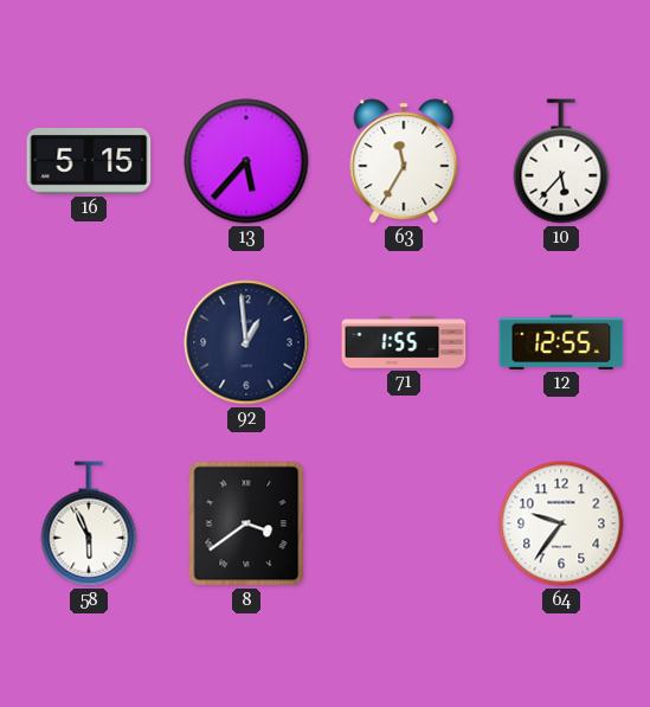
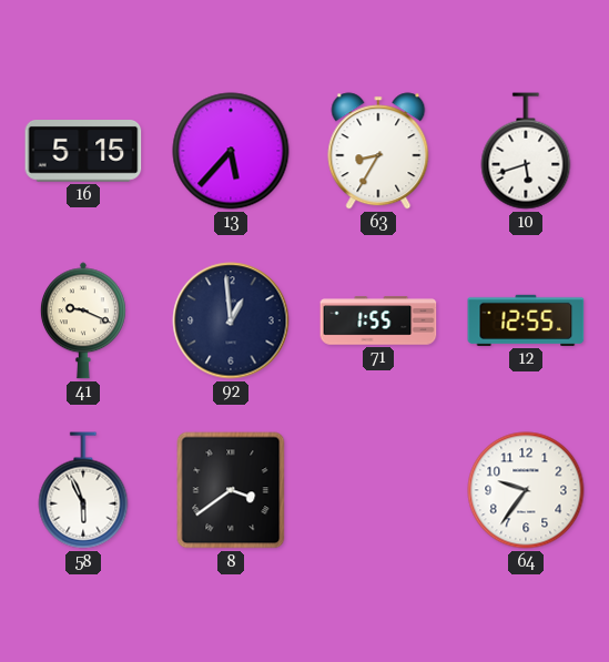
63: 11:35 -> 8:35
10: 5:37 -> 5:42
41: none -> 9:19
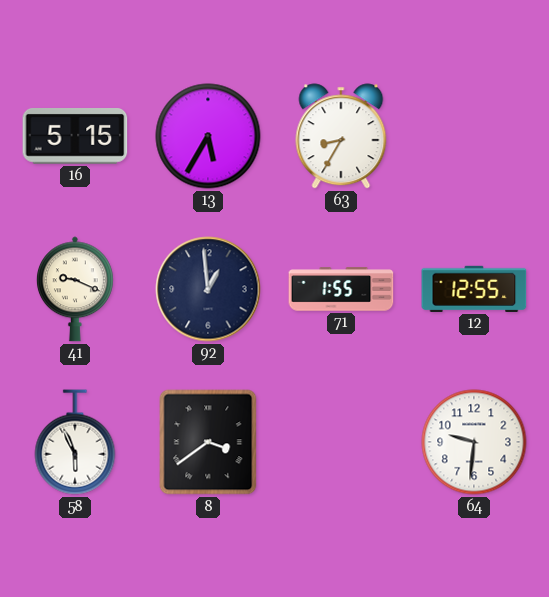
13: 5:37 -> 5:35
10: 5:42 -> none
64: 9:36 -> 9:31
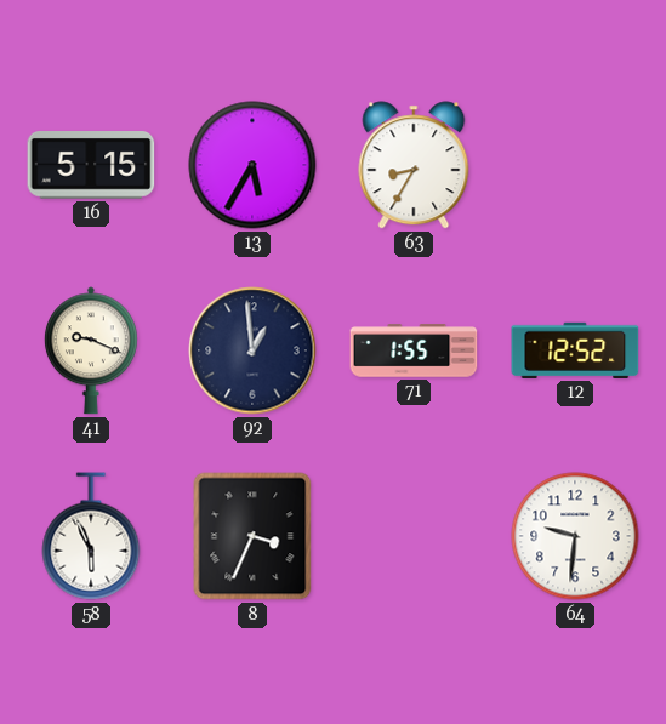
12: 12:55 -> 12:52
8: 3:39 -> 3:34
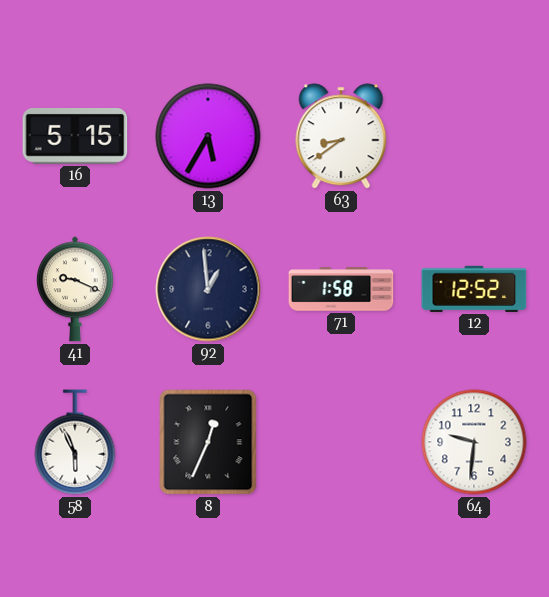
63: 8:35 -> 8:39
71: 1:55 -> 1:58
8: 3:34 -> 12:34
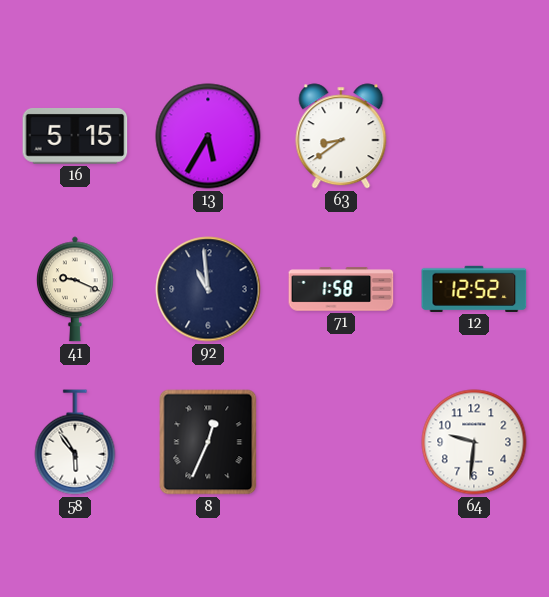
92: 12:59 -> 10:59
58: 5:56 -> 5:54
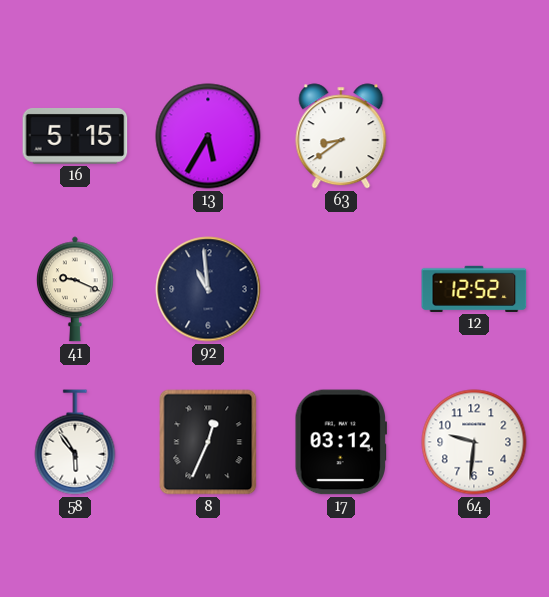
71: 1:58 -> none
17: none -> 03:12
